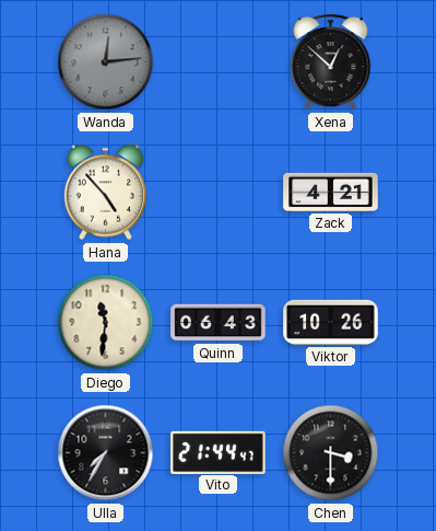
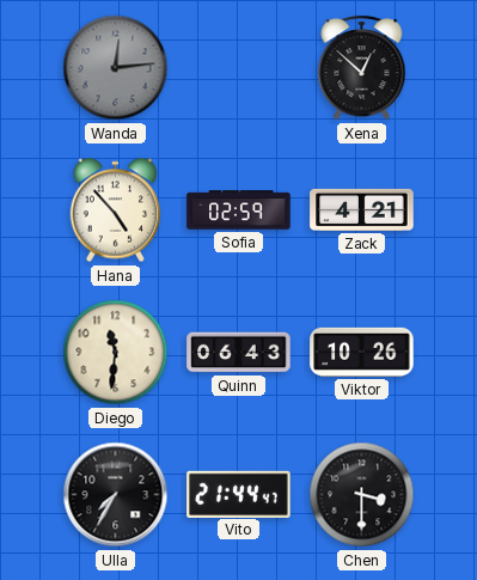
Sofia: none -> 02:59
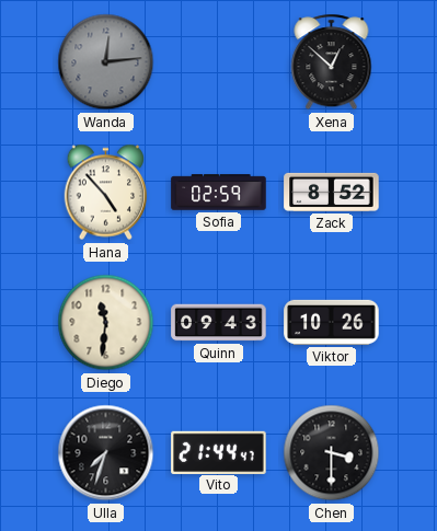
Zack: 4:21 -> 8:52
Quinn: 06:43 -> 09:43
Ulla: 7:35 -> 7:33
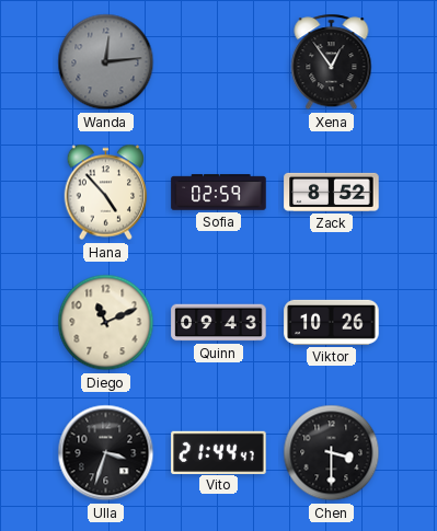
Xena: 12:52 -> 12:54
Diego: 11:31 -> 11:11
Ulla: 7:33 -> 3:33
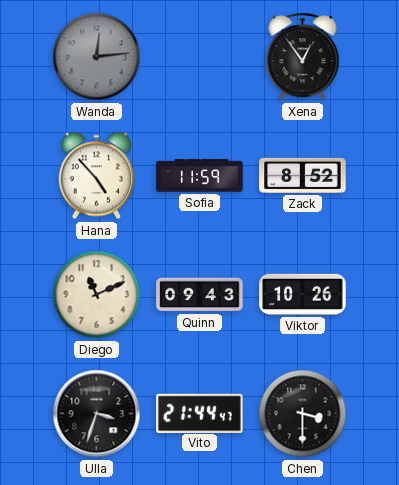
Sofia: 02:59 -> 11:59
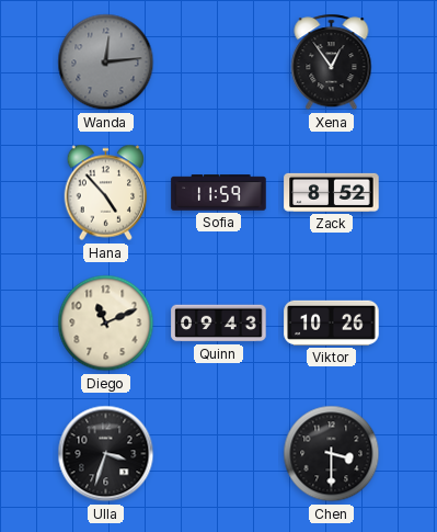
Vito: 21:44 -> none
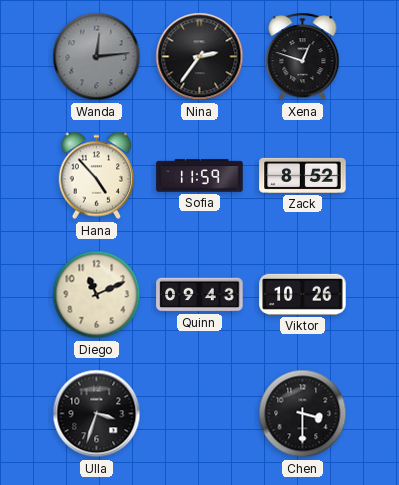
Nina: none -> 2:36
Xena: 12:54 -> 12:48
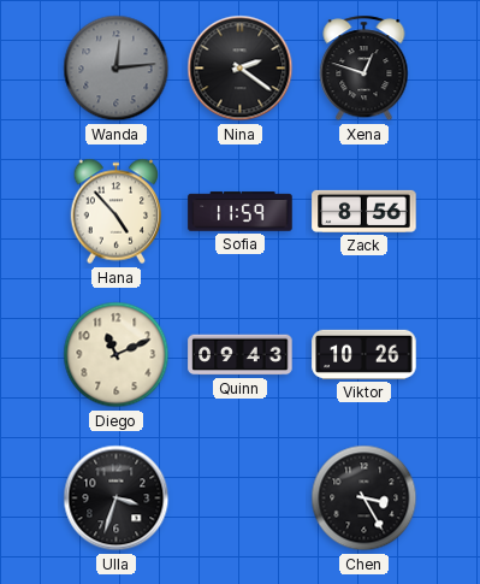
Nina: 2:36 -> 2:21
Zack: 8:52 -> 8:56
Chen: 3:30 -> 3:25
